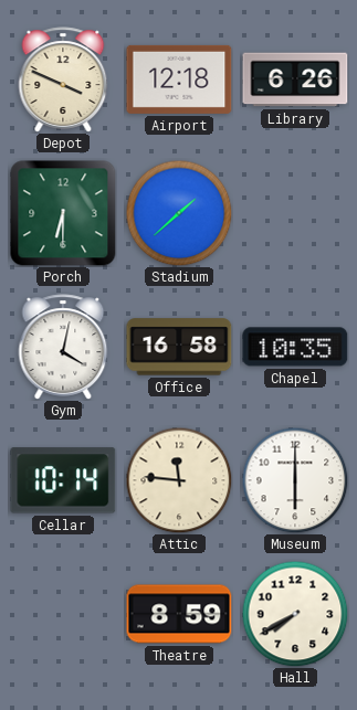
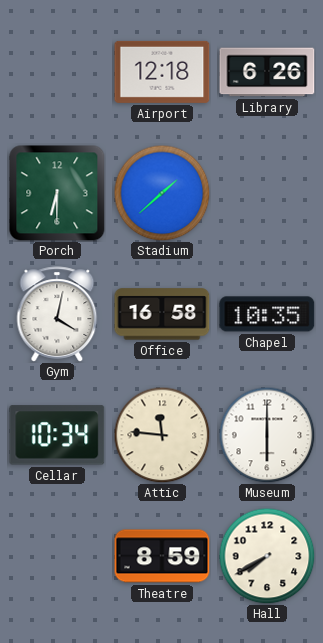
Depot: 3:49 -> none
Cellar: 10:14 -> 10:34
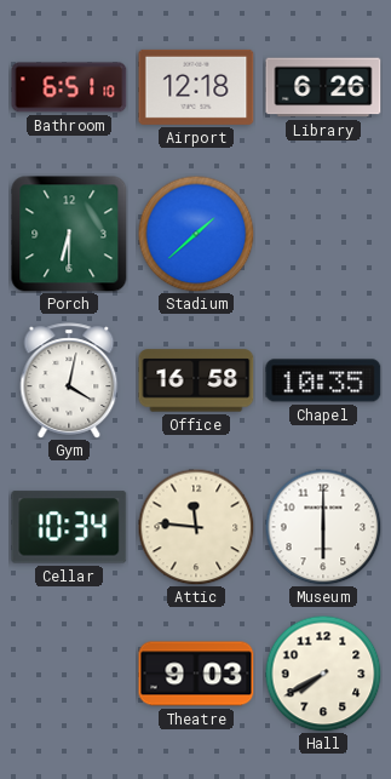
Bathroom: none -> 6:51
Theatre: 8:59 -> 9:03
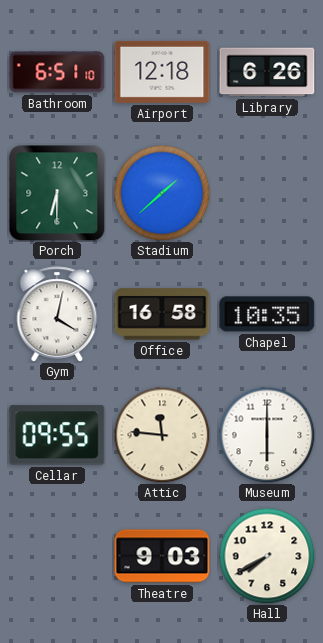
Cellar: 10:34 -> 09:55
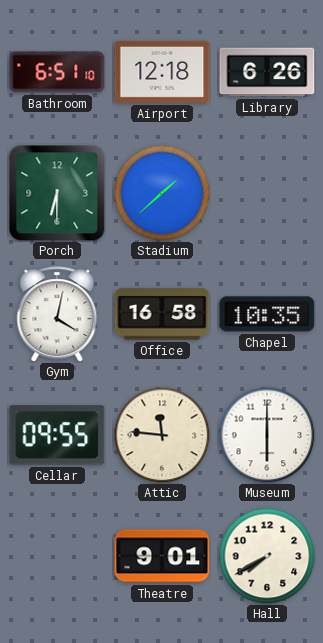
Theatre: 9:03 -> 9:01
